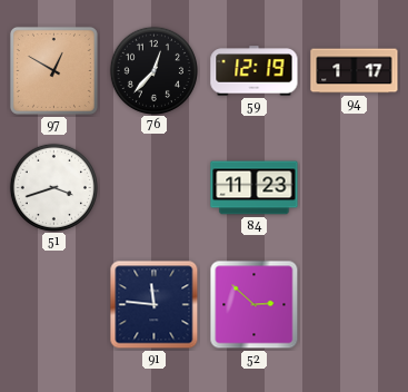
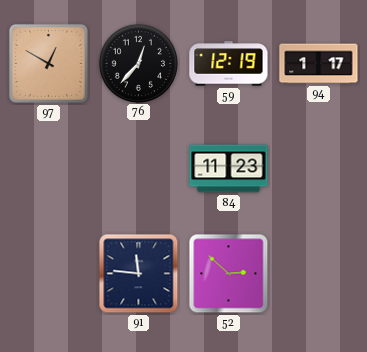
51: 3:42 -> none
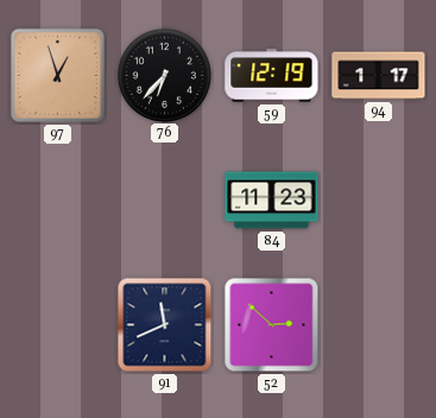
97: 12:50 -> 12:57
76: 12:37 -> 6:37
91: 11:46 -> 11:41
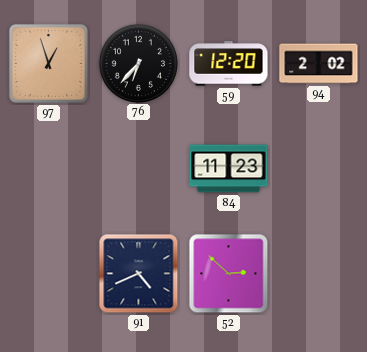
59: 12:19 -> 12:20
94: 1:17 -> 2:02
91: 11:41 -> 4:41
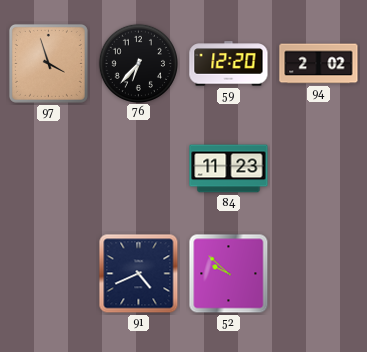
97: 12:57 -> 3:57
52: 2:52 -> 9:52
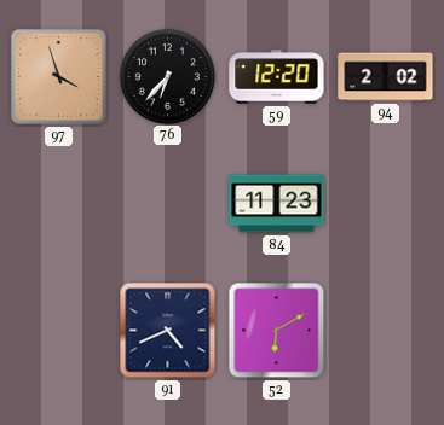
52: 9:52 -> 6:10
